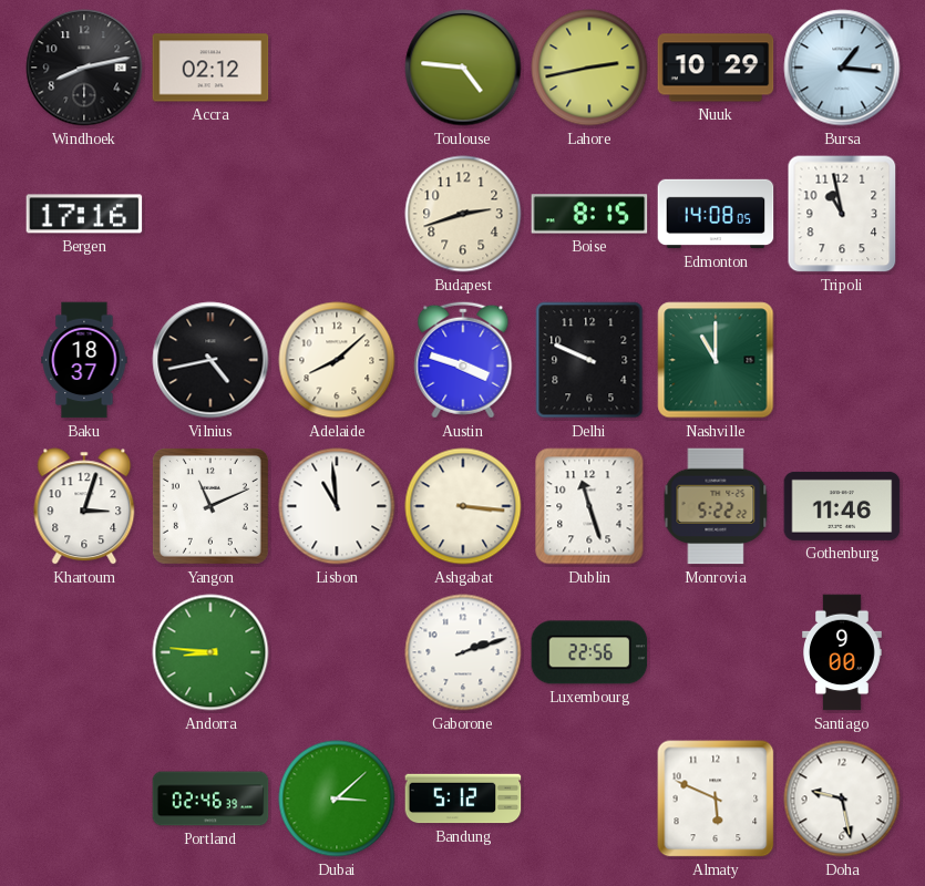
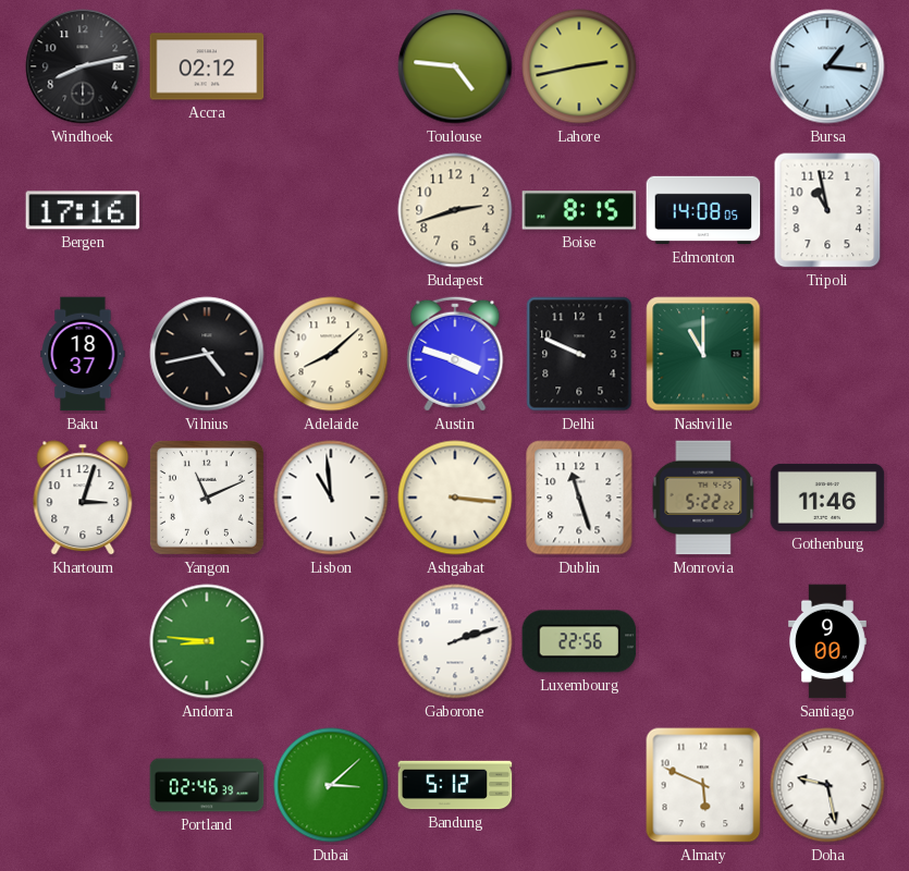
Nuuk: 10:29 -> none
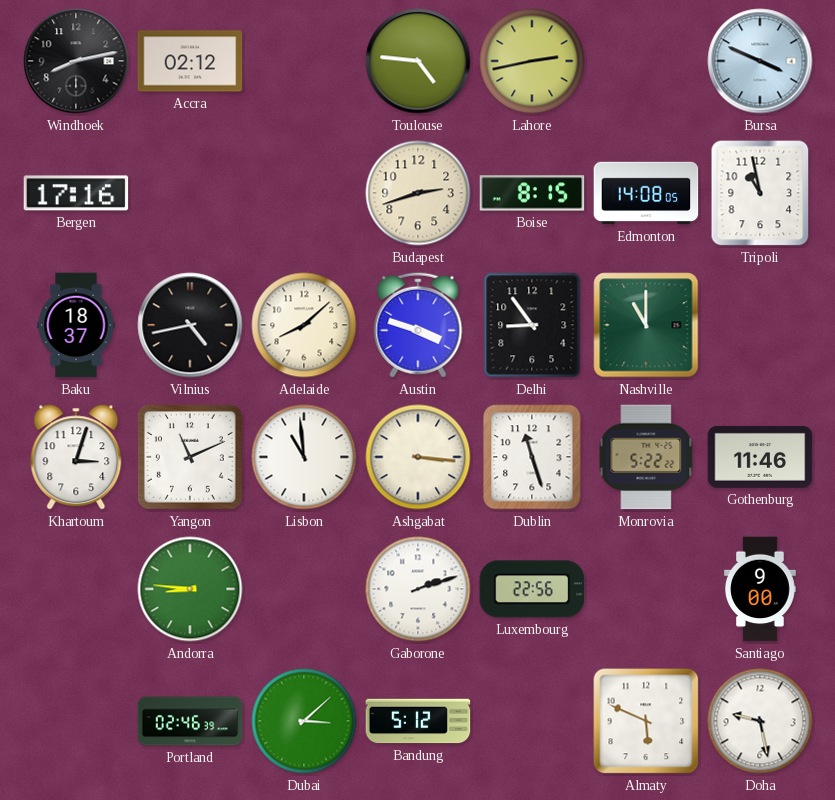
Bursa: 1:16 -> 3:49
Delhi: 9:49 -> 8:54
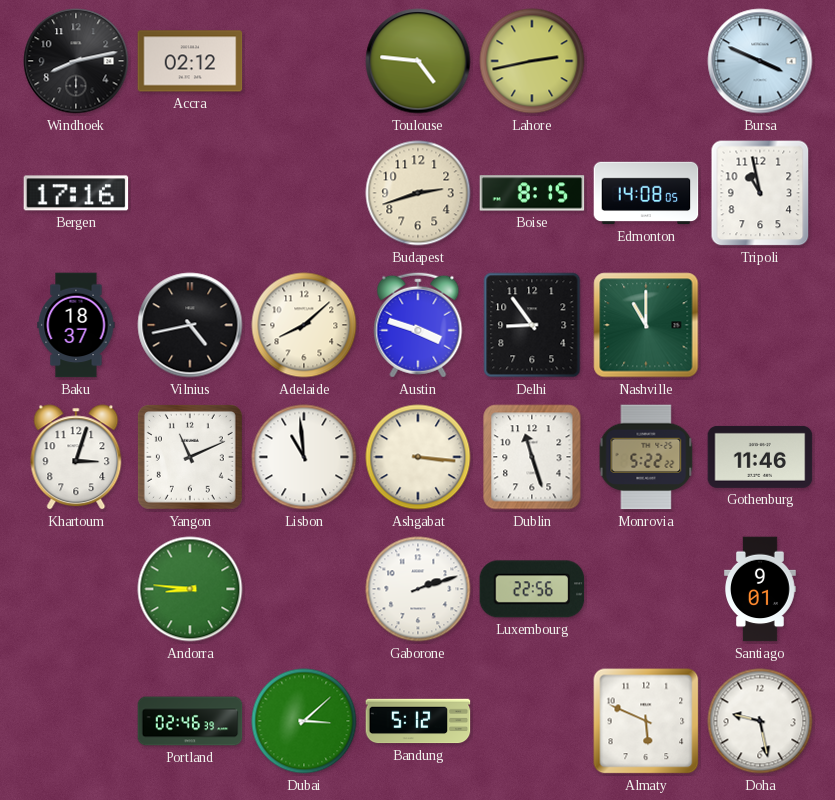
Santiago: 9:00 -> 9:01
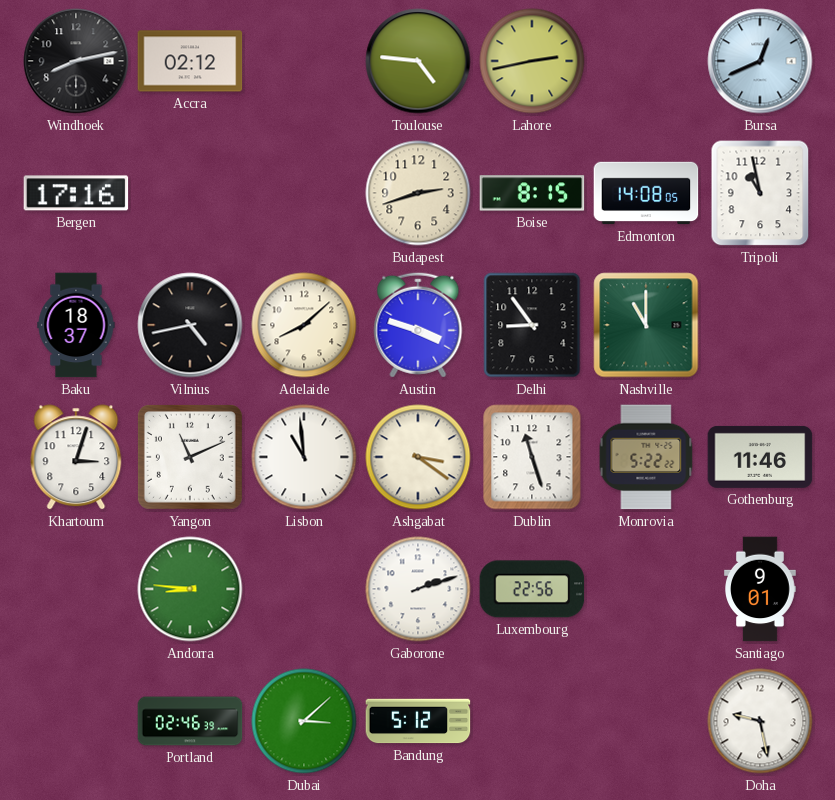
Bursa: 3:49 -> 12:41
Ashgabat: 3:16 -> 3:21
Almaty: 5:49 -> none
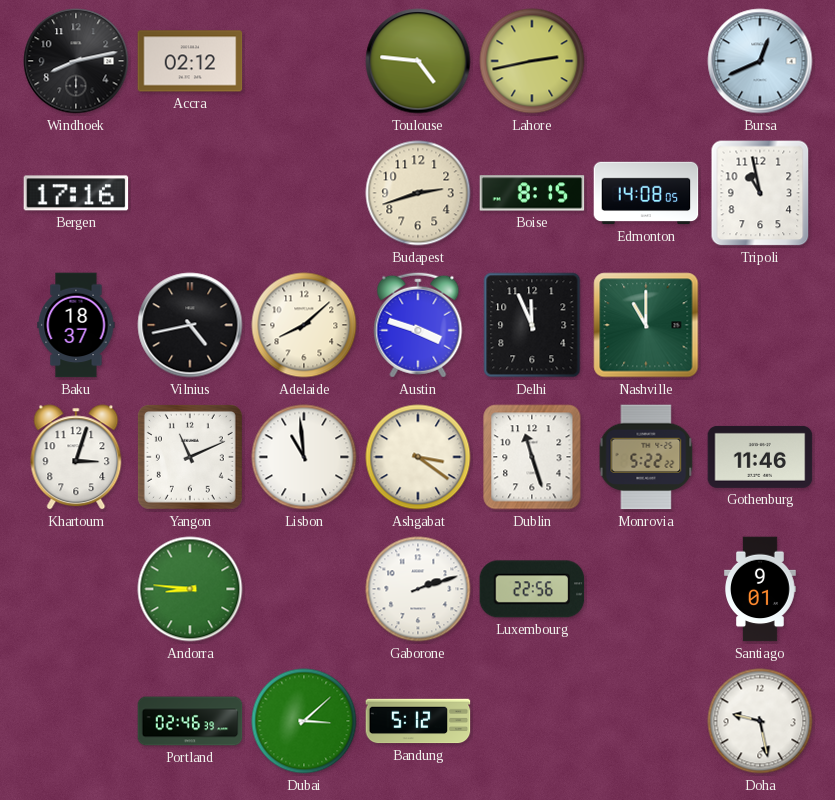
Delhi: 8:54 -> 11:56
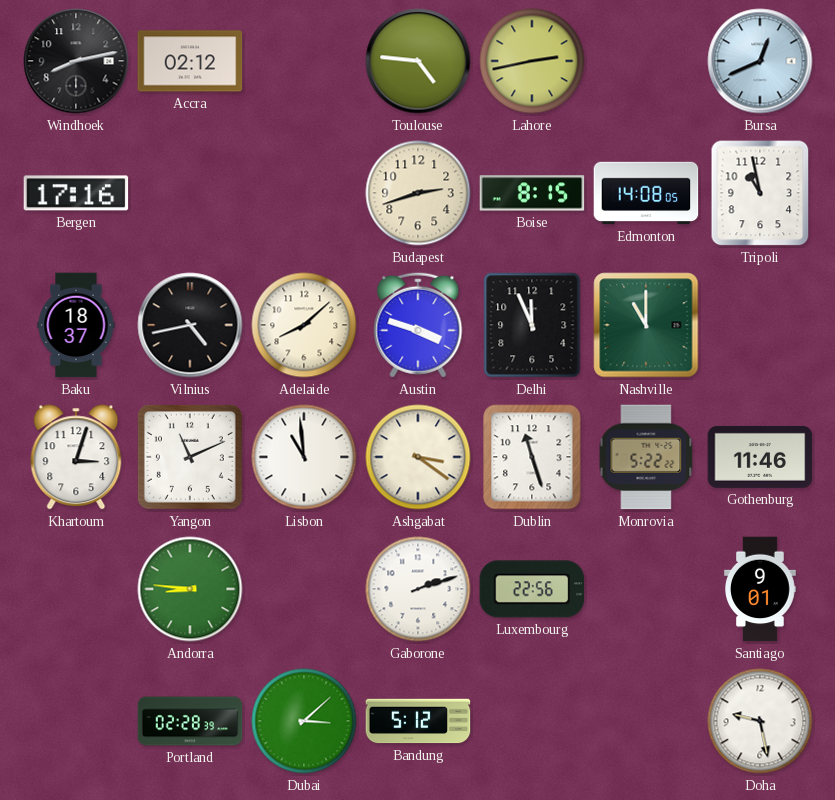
Portland: 02:46 -> 02:28
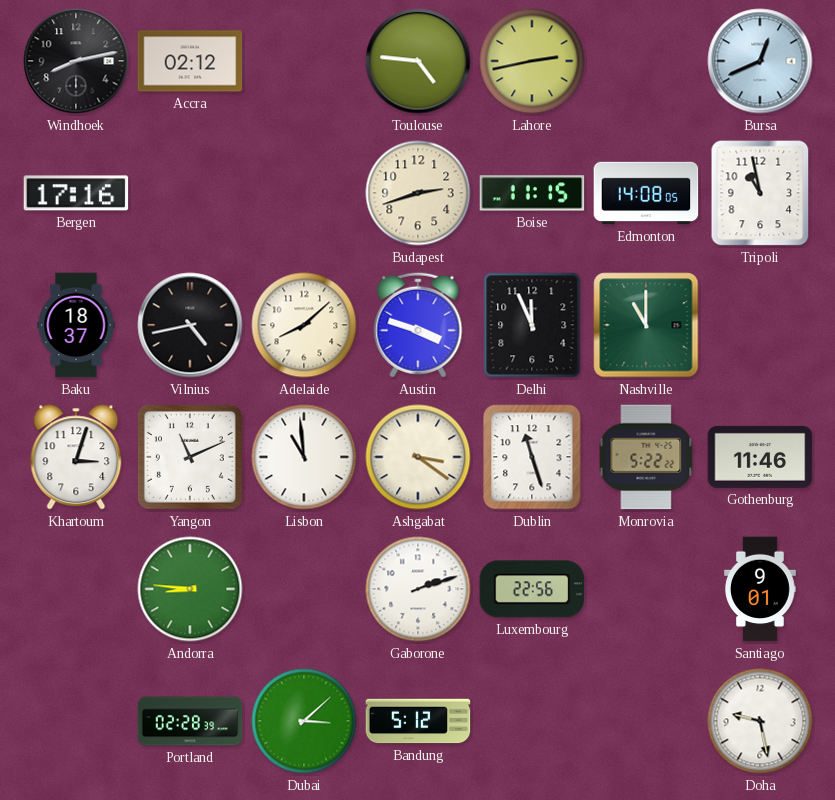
Boise: 8:15 -> 11:15
